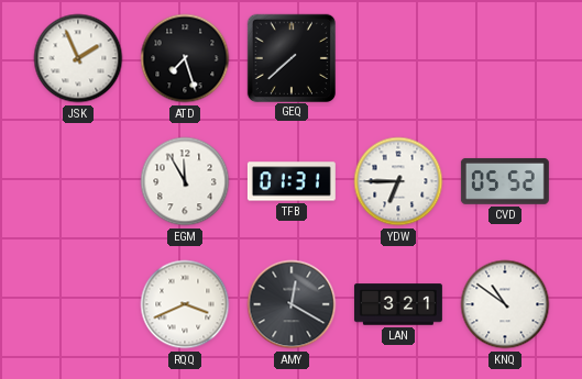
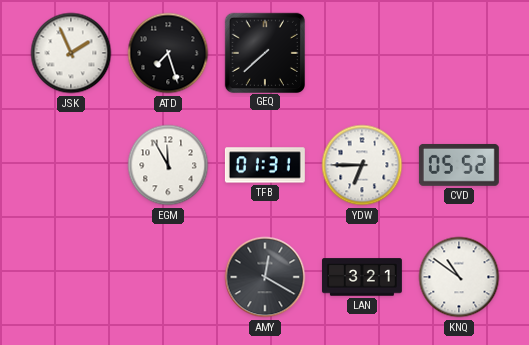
RQQ: 3:41 -> none
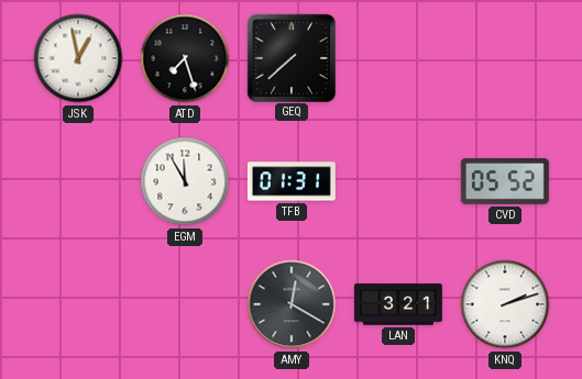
JSK: 1:56 -> 12:58
YDW: 6:45 -> none
KNQ: 10:51 -> 2:12
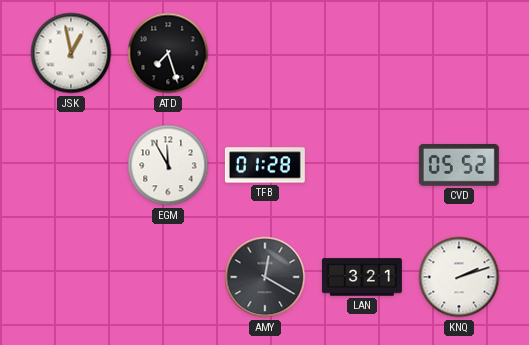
GEQ: 7:38 -> none
TFB: 01:31 -> 01:28
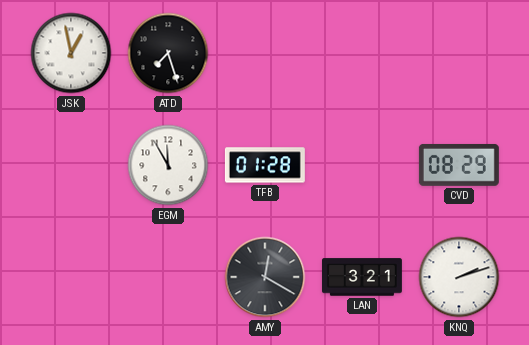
CVD: 05:52 -> 08:29
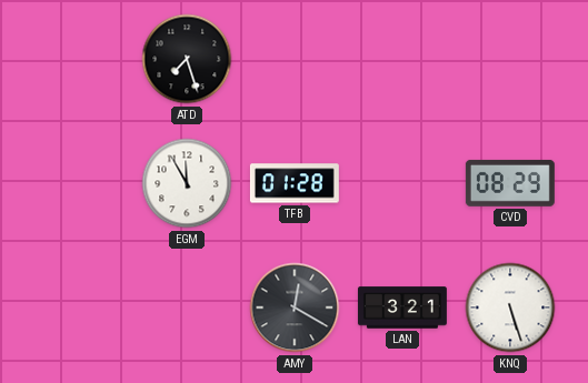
JSK: 12:58 -> none
KNQ: 2:12 -> 5:27
